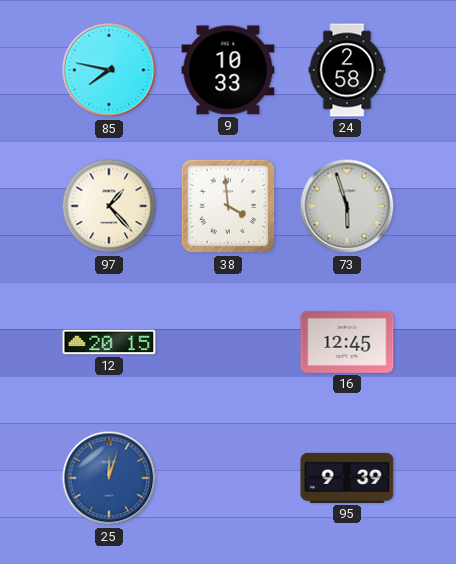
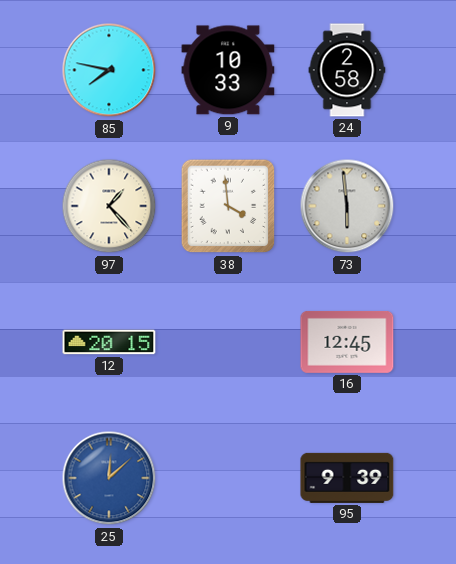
73: 5:57 -> 5:59
25: 12:03 -> 12:08
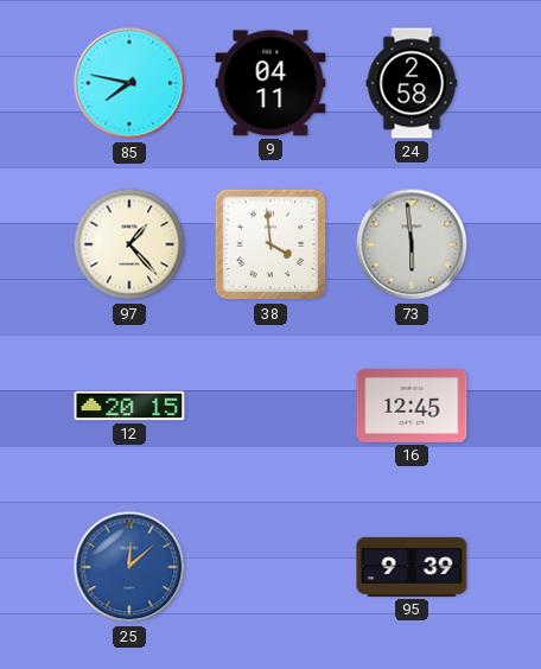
9: 10:33 -> 04:11
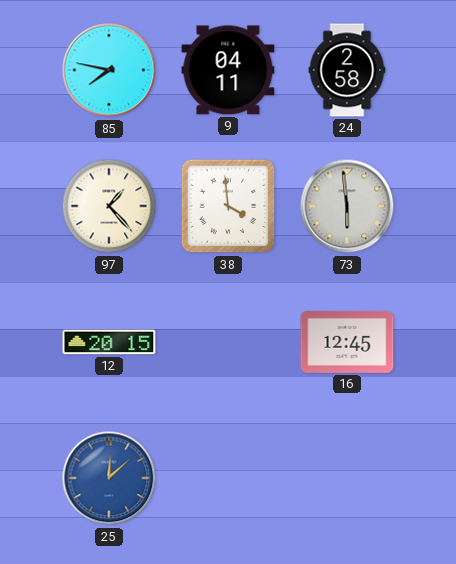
95: 9:39 -> none
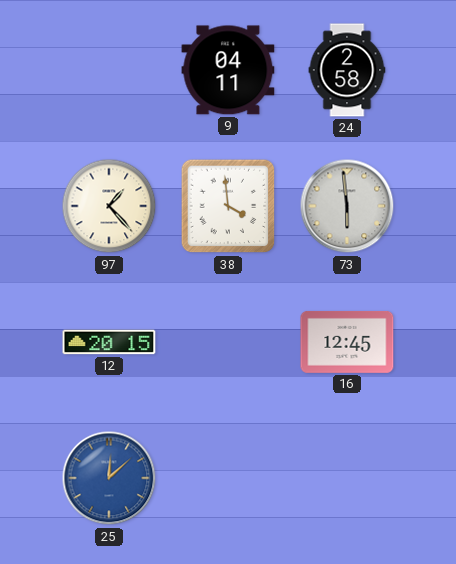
85: 7:47 -> none
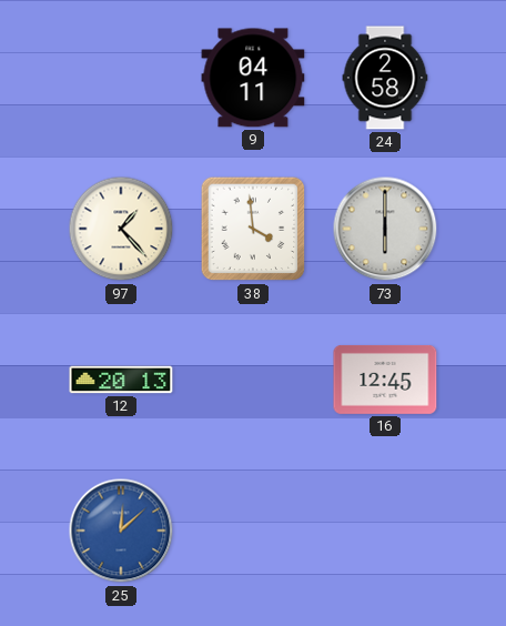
73: 5:59 -> 6:00
12: 20:15 -> 20:13
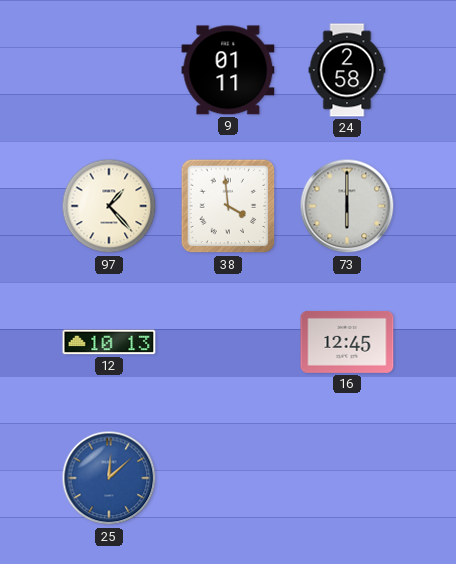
9: 04:11 -> 01:11
12: 20:13 -> 10:13
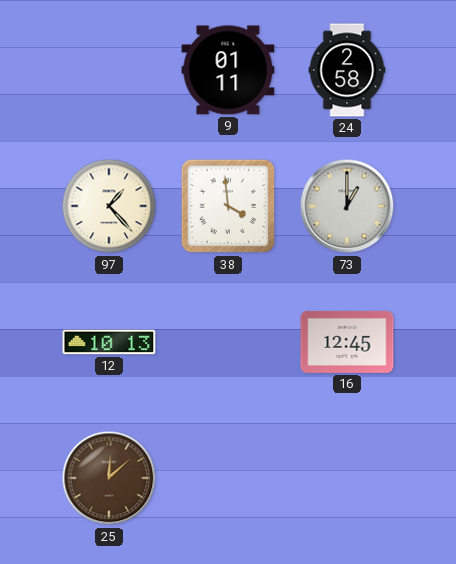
73: 6:00 -> 1:00
25 dial: blue -> brown
